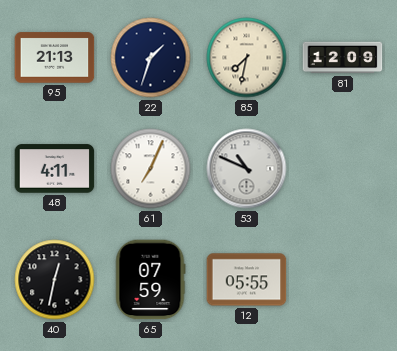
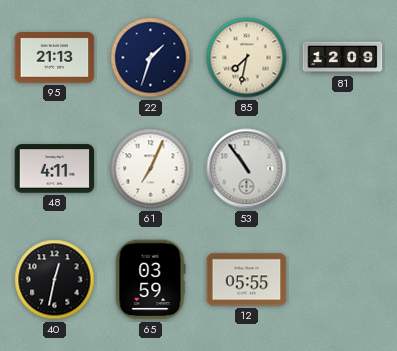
53: 10:49 -> 10:54
65: 07:59 -> 03:59
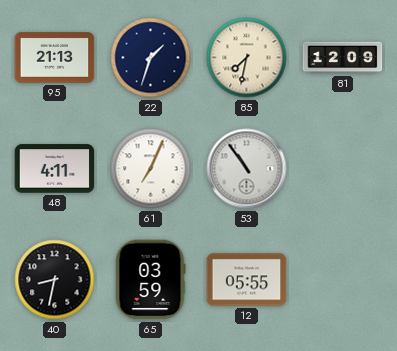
40: 12:32 -> 8:32
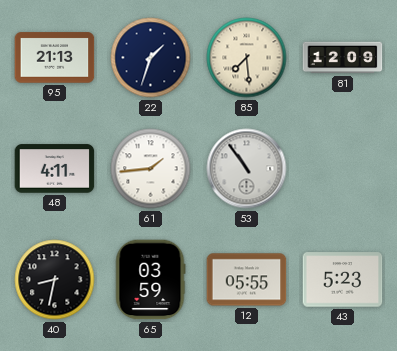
85: 7:32 -> 7:29
61: 7:04 -> 1:44
43: none -> 5:23
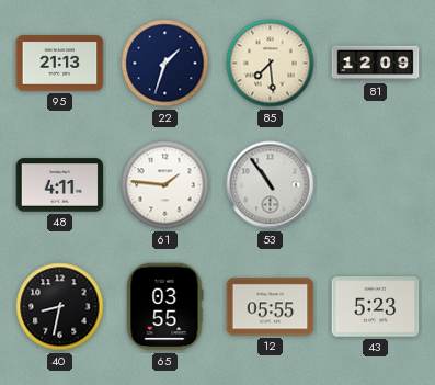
61: 1:44 -> 1:46
65: 03:59 -> 03:55
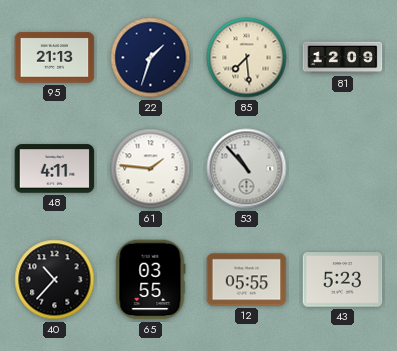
53: 10:54 -> 10:53
40: 8:32 -> 10:37
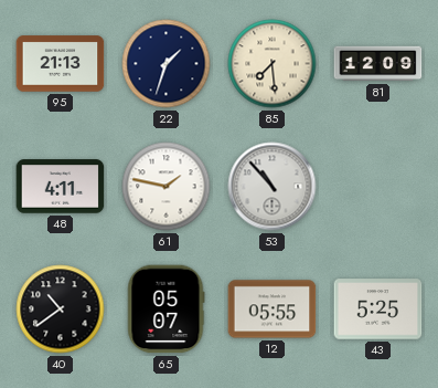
61: 1:46 -> 1:47
40: 10:37 -> 10:39
65: 03:55 -> 05:07
43: 5:23 -> 5:25
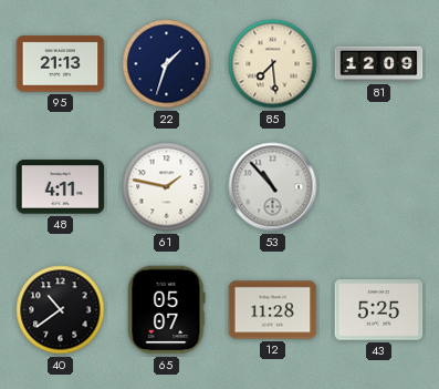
12: 05:55 -> 11:28
